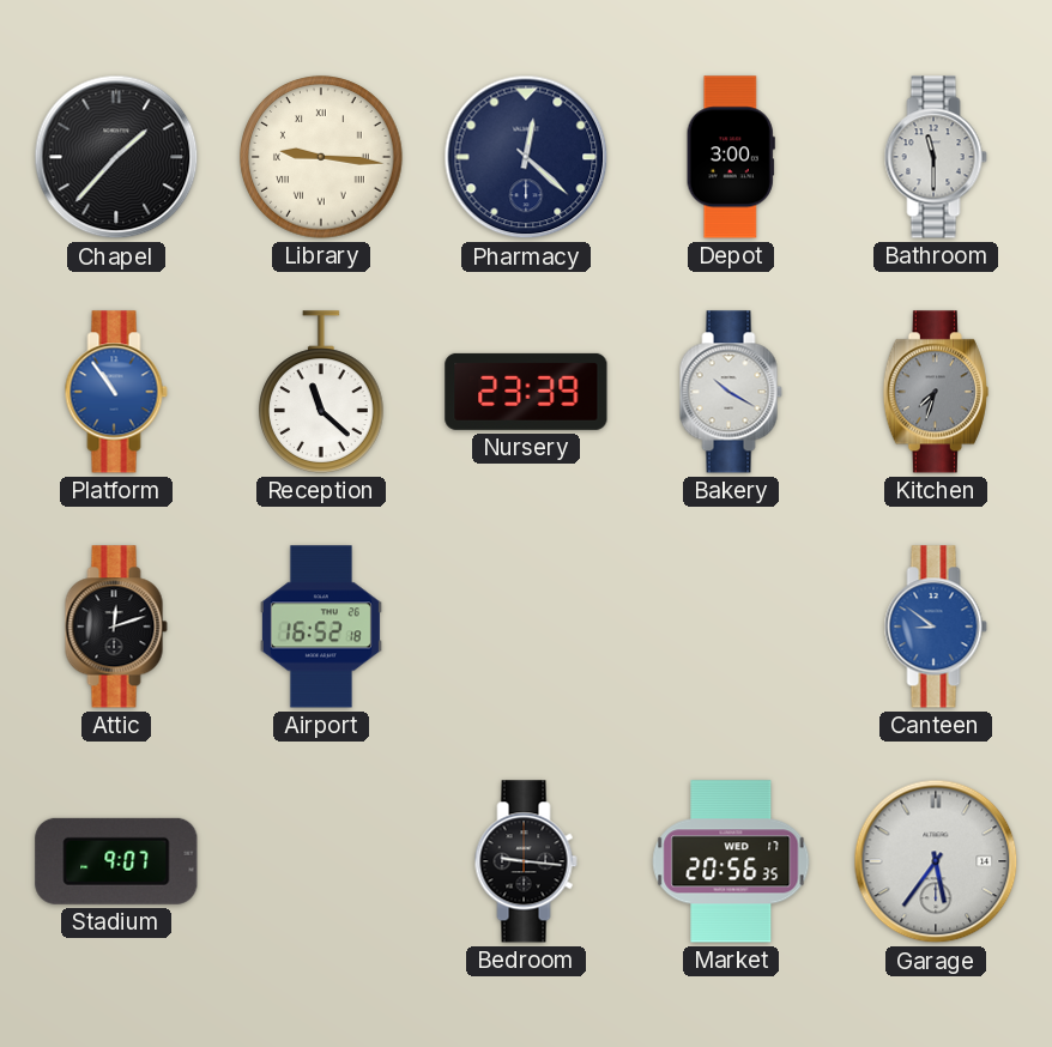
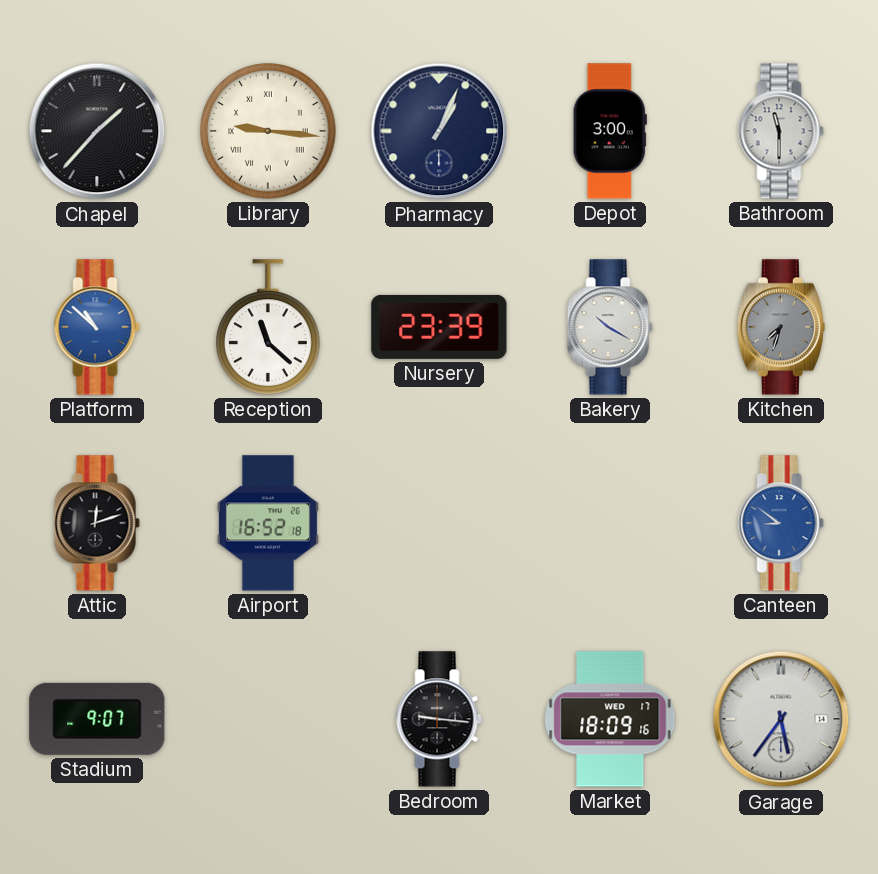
Pharmacy: 12:22 -> 1:04
Platform: 10:54 -> 10:52
Market: 20:56 -> 18:09
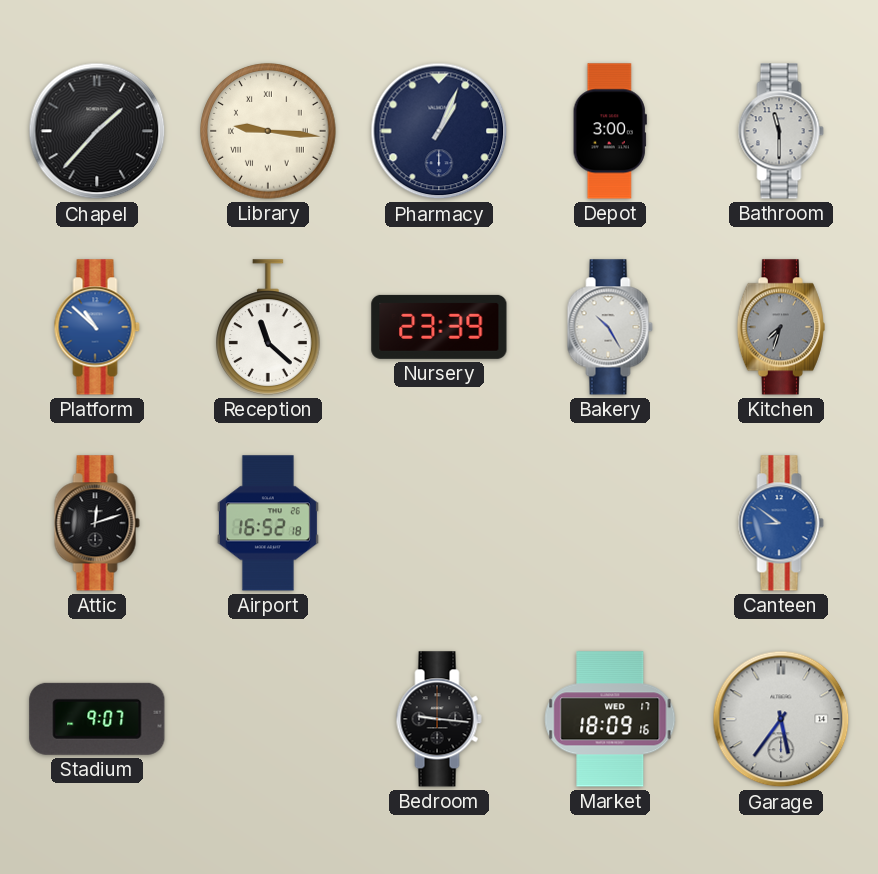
Bakery: 10:20 -> 10:25
